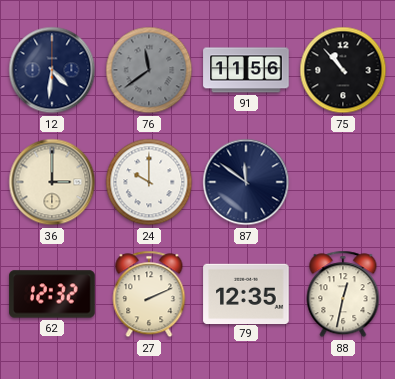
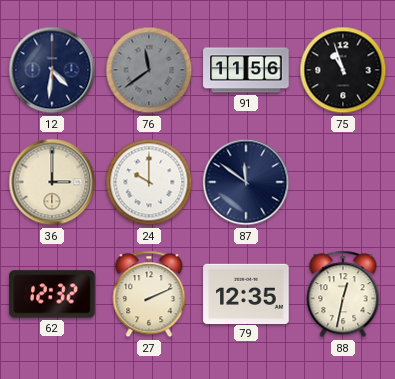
75: 10:53 -> 10:57
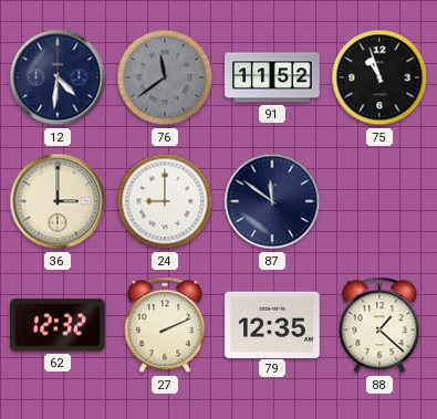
91: 11:56 -> 11:52
24: 10:00 -> 9:00
88: 12:32 -> 1:22
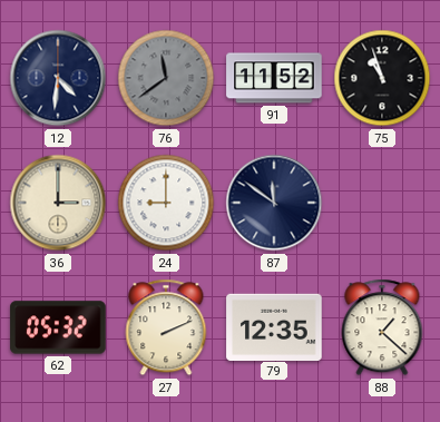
62: 12:32 -> 05:32
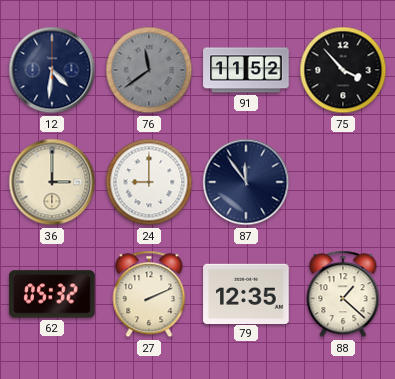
75: 10:57 -> 3:53
87: 11:51 -> 11:54
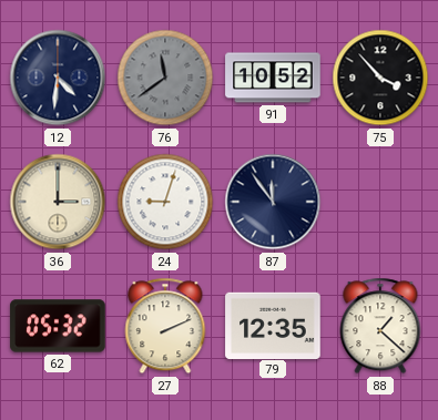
91: 11:52 -> 10:52
24: 9:00 -> 9:03
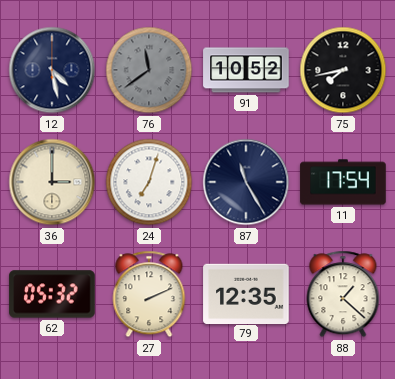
12: 4:31 -> 4:28
75: 3:53 -> 7:43
24: 9:03 -> 7:03
87: 11:54 -> 11:25
11: none -> 17:54
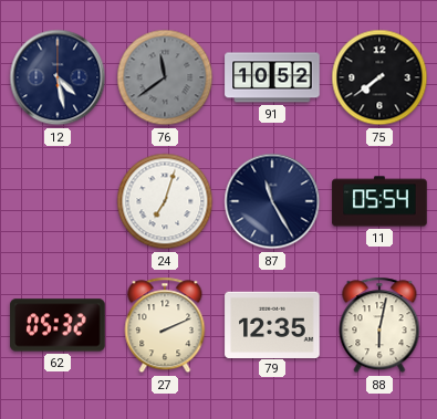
75: 7:43 -> 7:39
36: 3:00 -> none
11: 17:54 -> 05:54
88: 1:22 -> 6:02
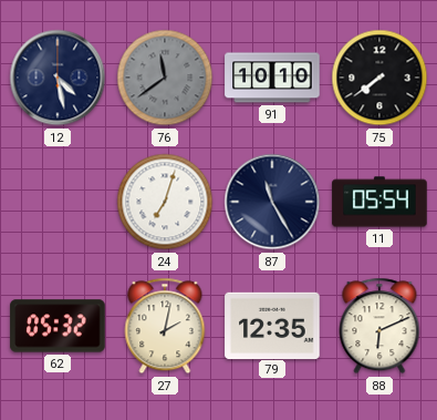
91: 10:52 -> 10:10
27: 2:11 -> 2:02
88: 6:02 -> 6:11
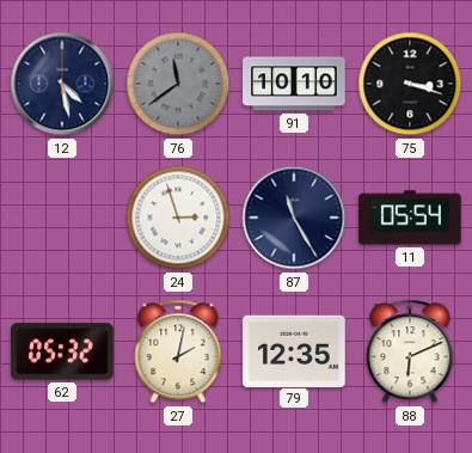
75: 7:39 -> 3:18
24: 7:03 -> 2:57
